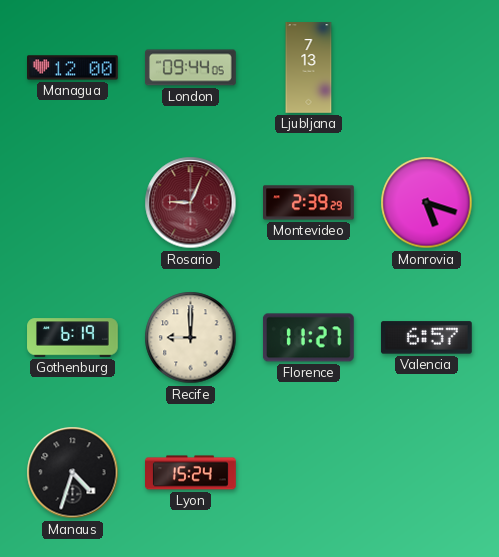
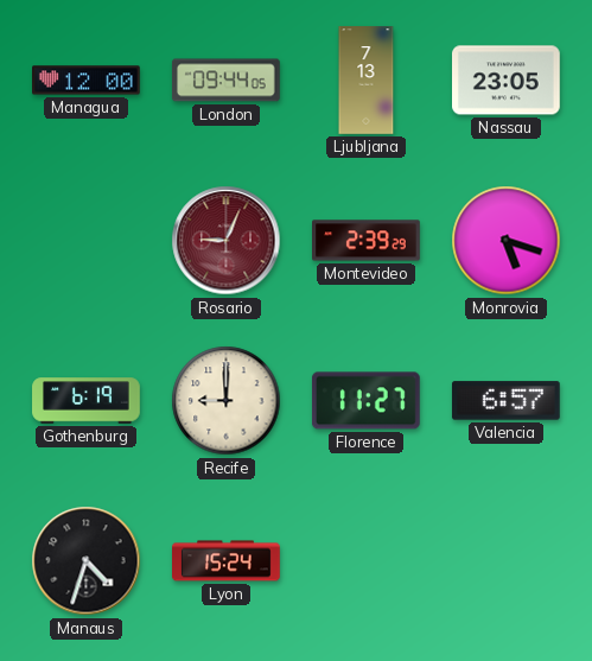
Nassau: none -> 23:05
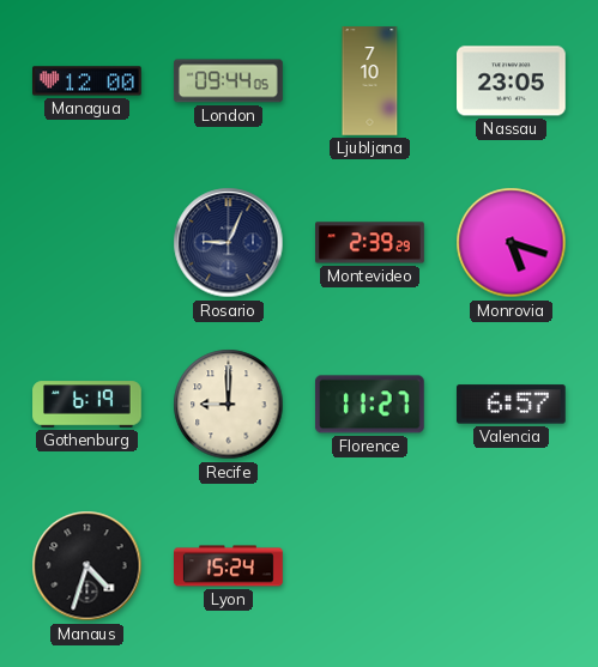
Ljubljana: 7:13 -> 7:10
Rosario dial: burgundy -> navy
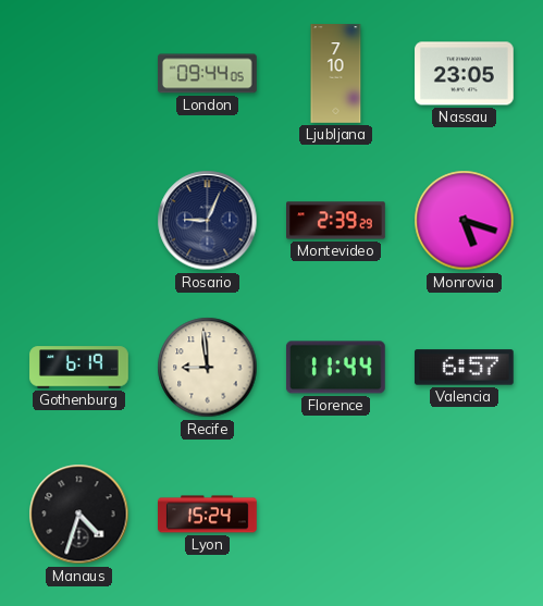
Managua: 12:00 -> none
Recife: 9:00 -> 8:59
Florence: 11:27 -> 11:44
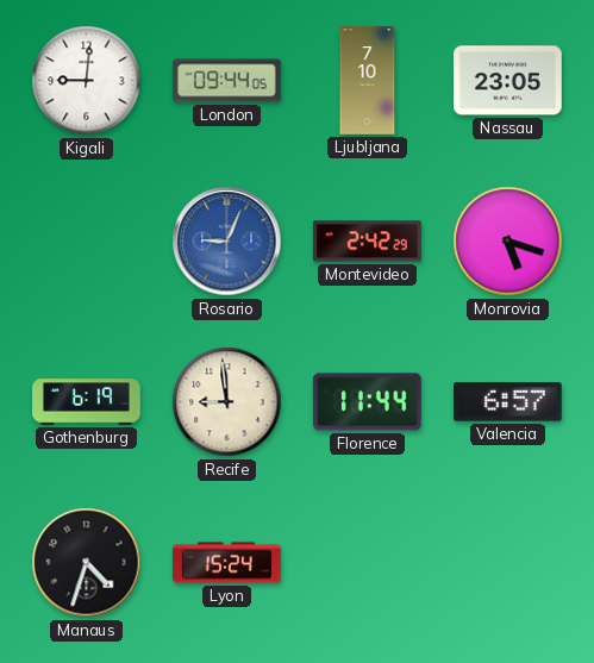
Kigali: none -> 9:01
Rosario dial: navy -> blue
Montevideo: 2:39 -> 2:42
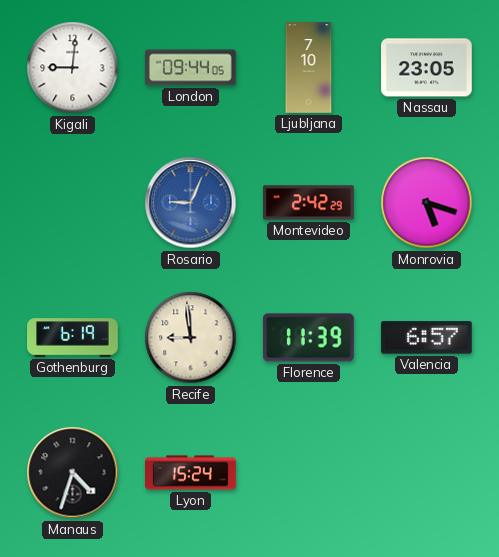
Florence: 11:44 -> 11:39
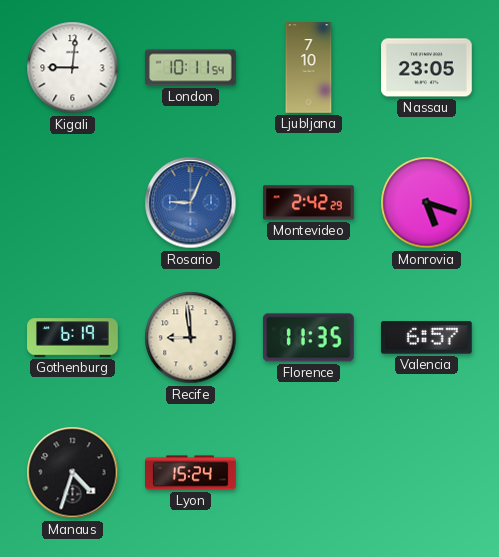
London: 09:44 -> 10:11
Florence: 11:39 -> 11:35
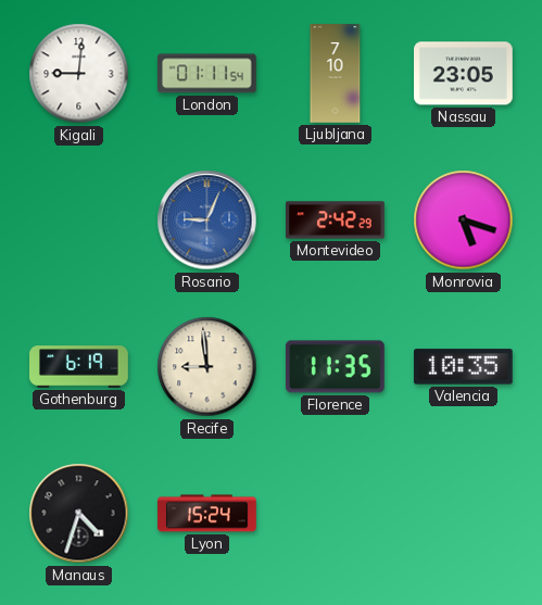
London: 10:11 -> 01:11
Valencia: 6:57 -> 10:35
